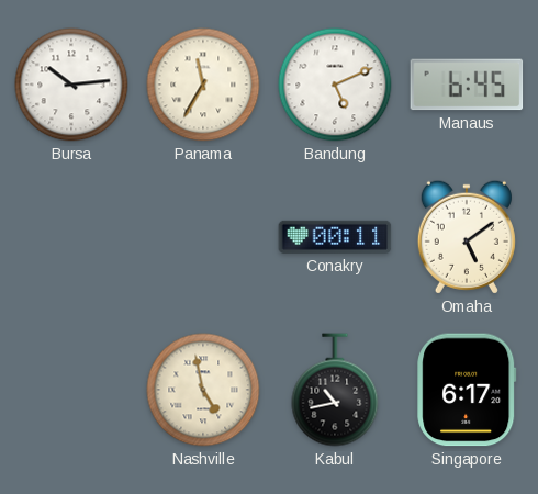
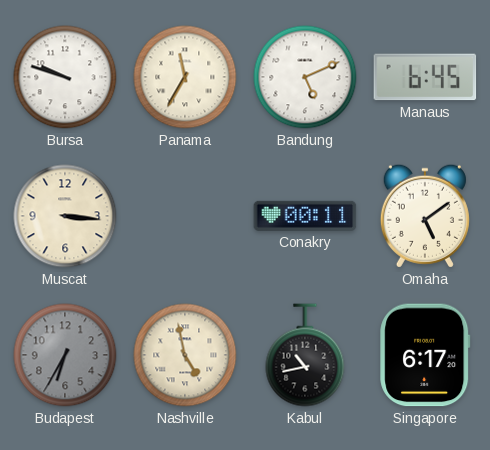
Bursa: 10:14 -> 9:48
Muscat: none -> 3:16
Budapest: none -> 6:35
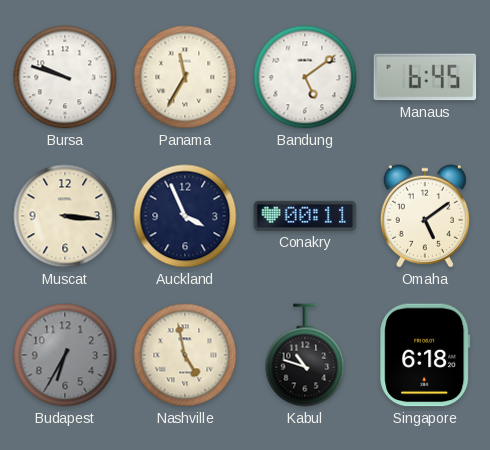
Bandung: 5:11 -> 5:09
Auckland: none -> 3:56
Kabul: 10:43 -> 10:48
Singapore: 6:17 -> 6:18
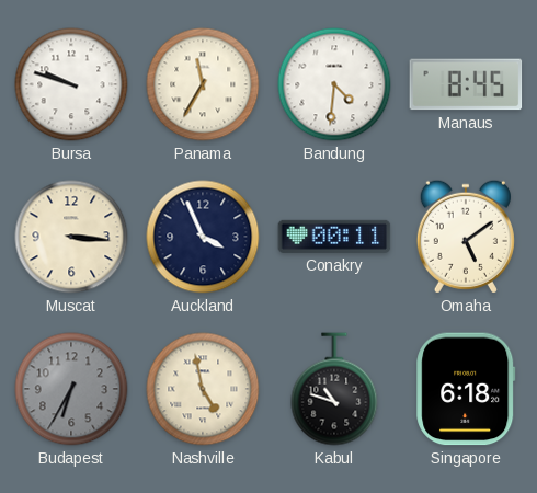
Bandung: 5:09 -> 4:31
Manaus: 6:45 -> 8:45
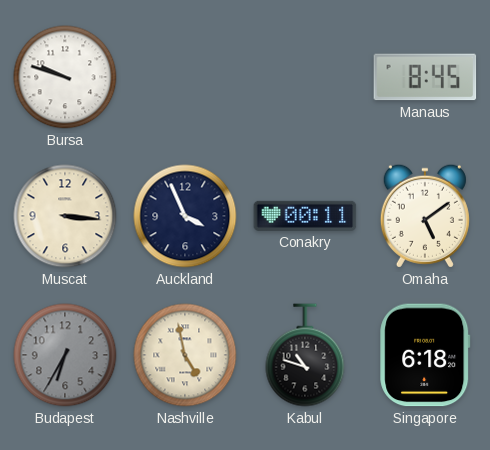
Panama: 11:35 -> none
Bandung: 4:31 -> none
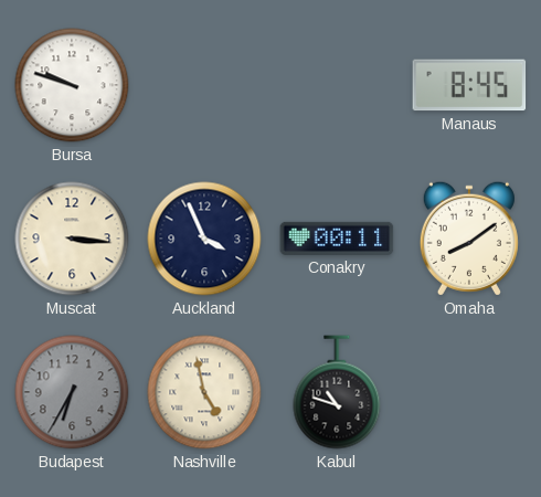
Omaha: 5:09 -> 8:09
Singapore: 6:18 -> none
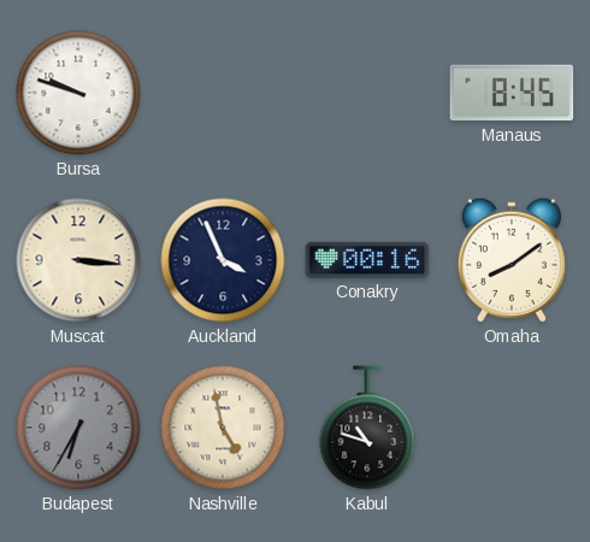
Conakry: 00:11 -> 00:16
